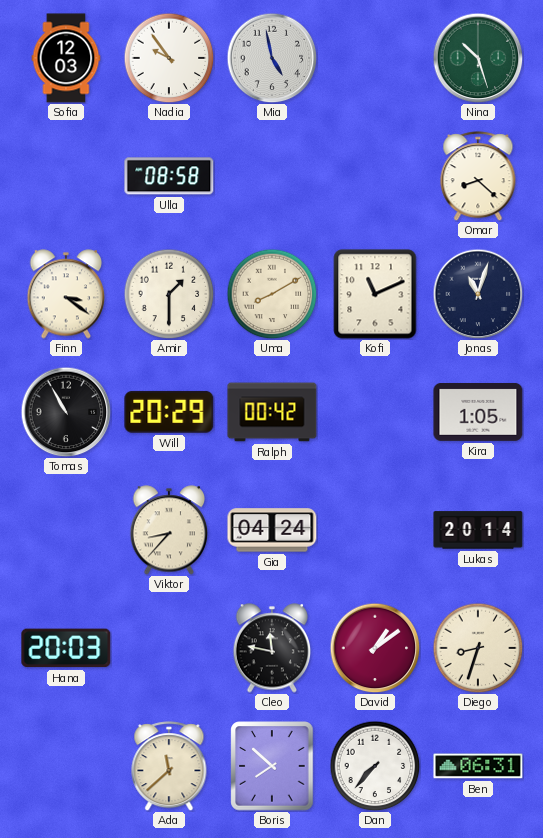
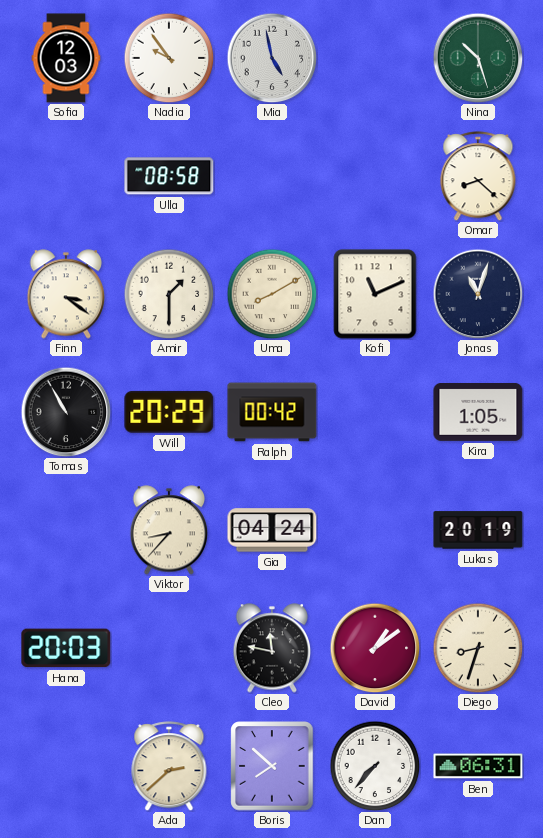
Lukas: 20:14 -> 20:19
Ada: 11:38 -> 2:38
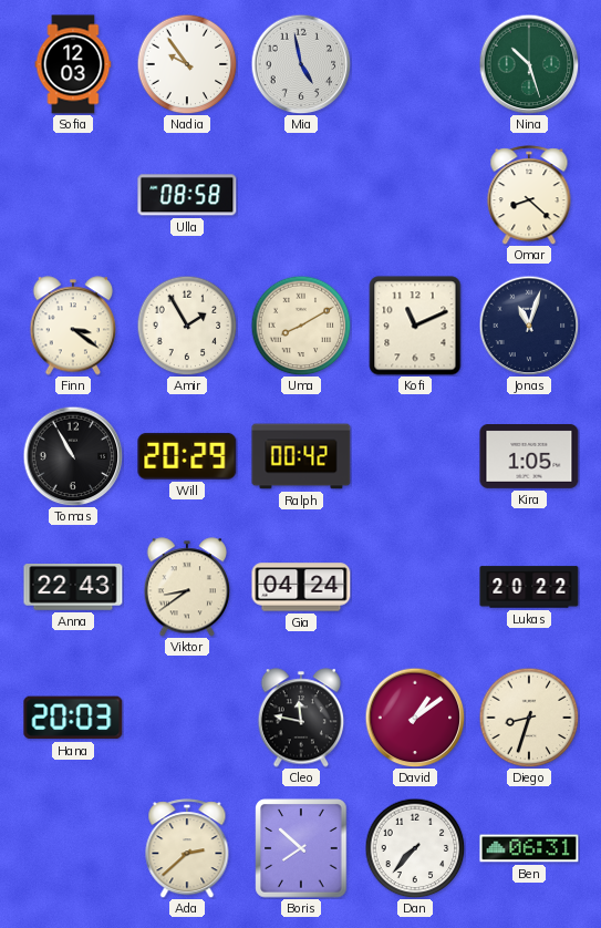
Amir: 1:30 -> 1:55
Anna: none -> 22:43
Viktor: 8:37 -> 8:39
Lukas: 20:19 -> 20:22
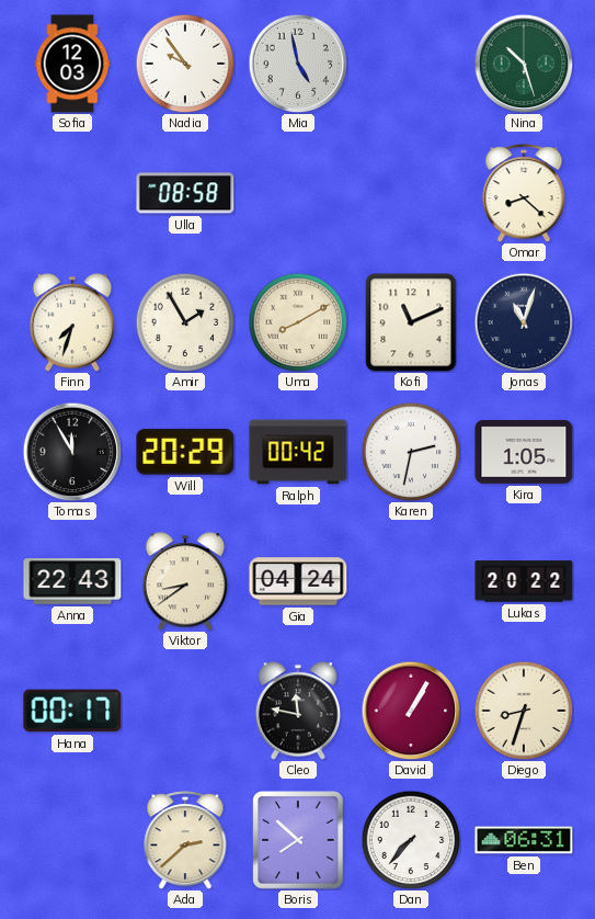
Finn: 3:21 -> 7:33
Tomas: 10:55 -> 11:55
Karen: none -> 2:32
Hana: 20:03 -> 00:17
David: 1:09 -> 1:05
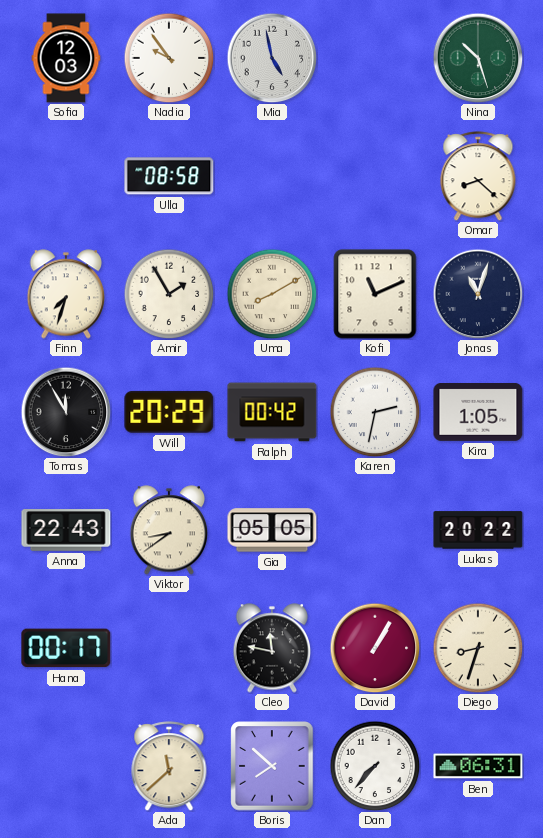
Gia: 04:24 -> 05:05
Ada: 2:38 -> 11:38
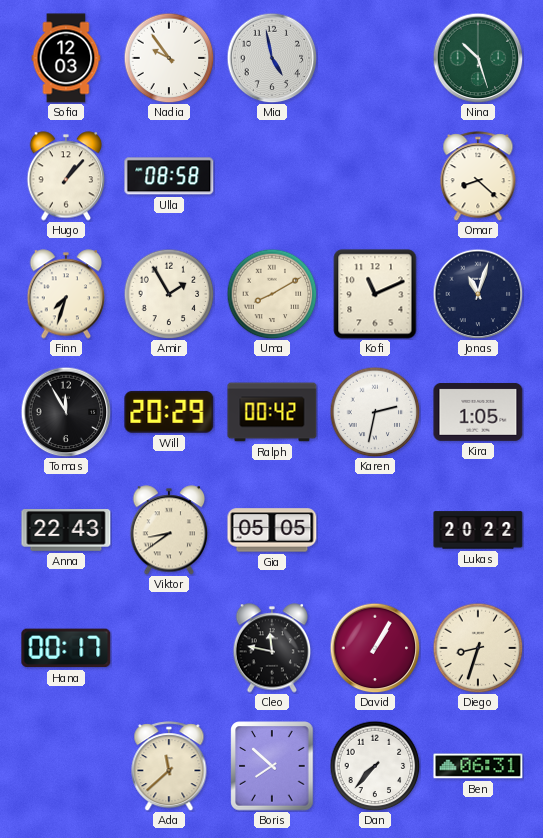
Hugo: none -> 1:07
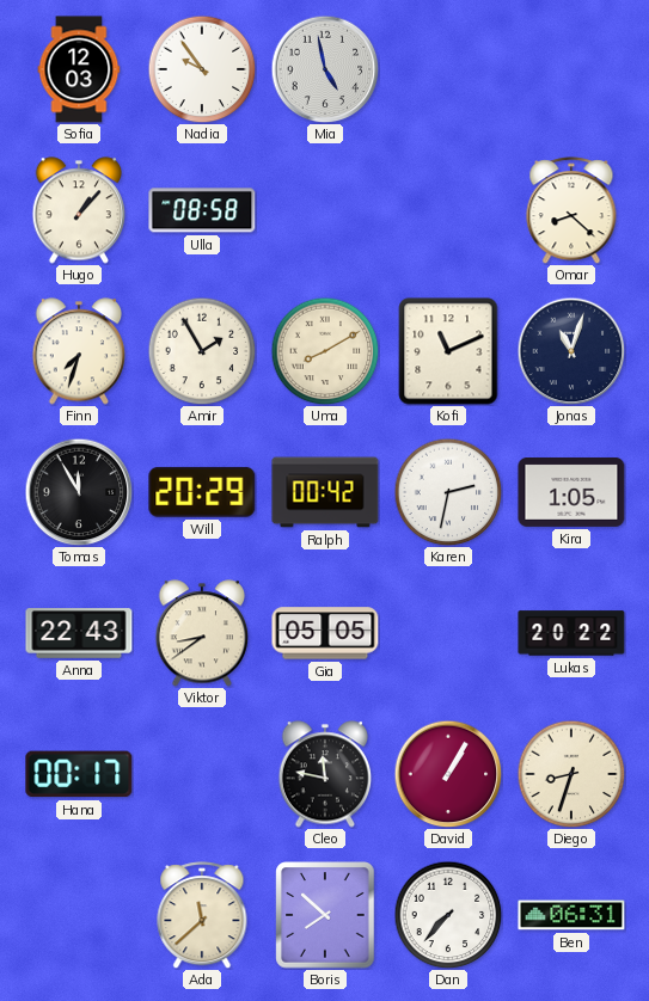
Nina: 10:27 -> none
